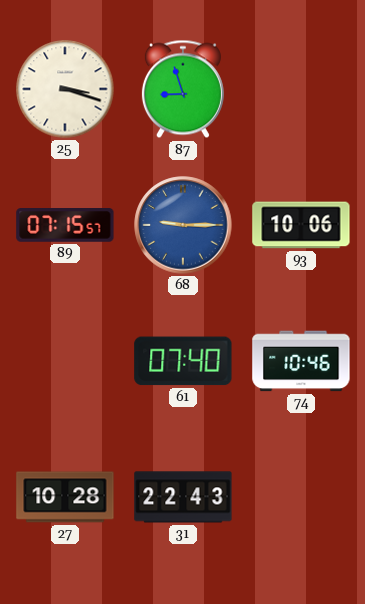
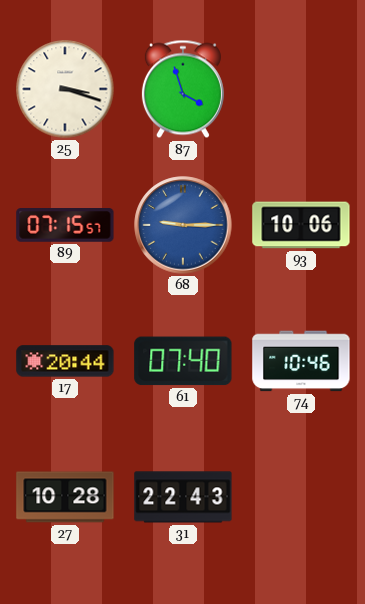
87: 8:57 -> 3:57
17: none -> 20:44
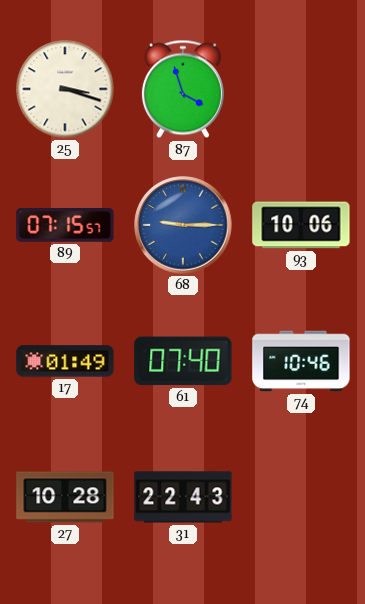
17: 20:44 -> 01:49
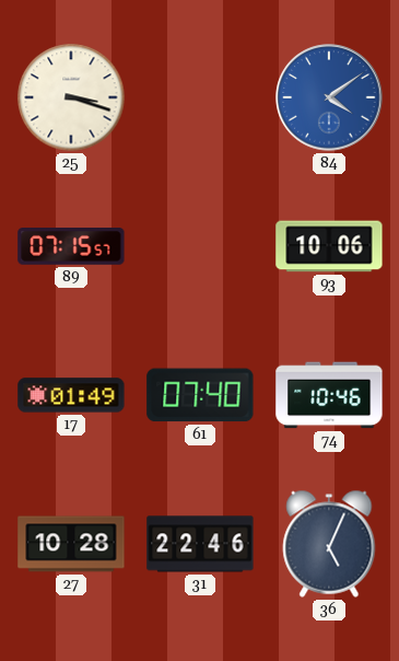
87: 3:57 -> none
84: none -> 4:09
68: 9:15 -> none
31: 22:43 -> 22:46
36: none -> 5:04
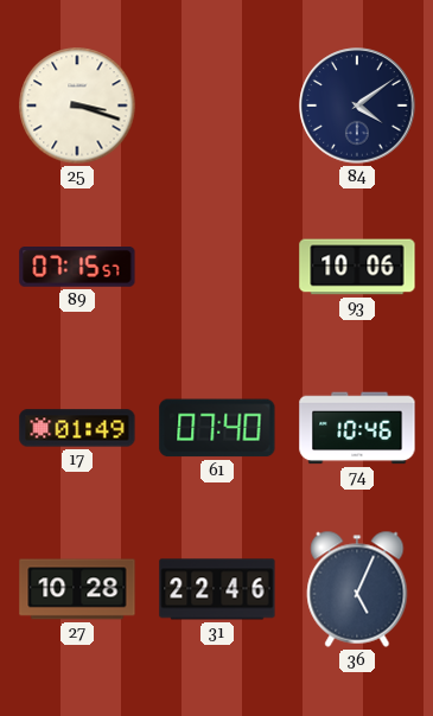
84 dial: blue -> navy
